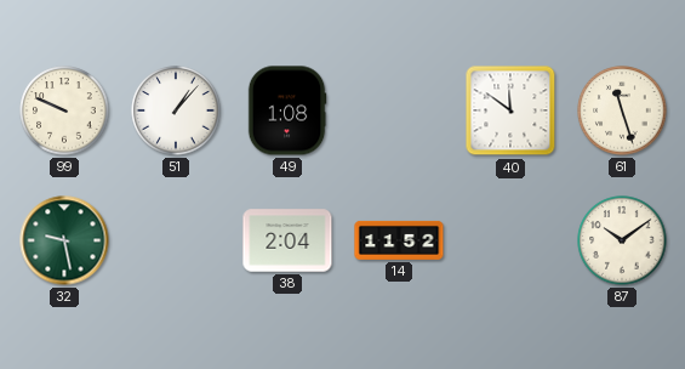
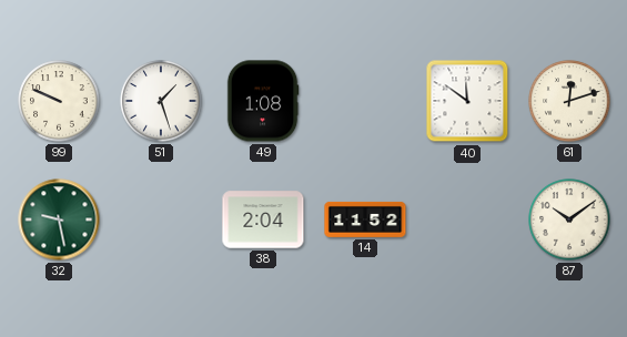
51: 1:07 -> 1:27
61: 11:27 -> 12:12
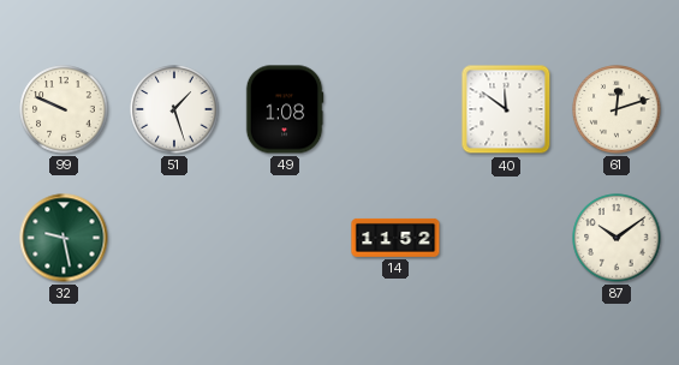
38: 2:04 -> none
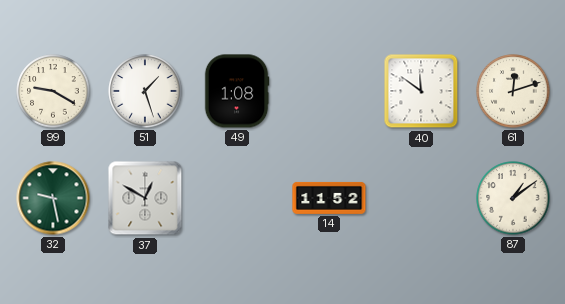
99: 9:49 -> 9:20
37: none -> 12:50
87: 10:09 -> 1:09
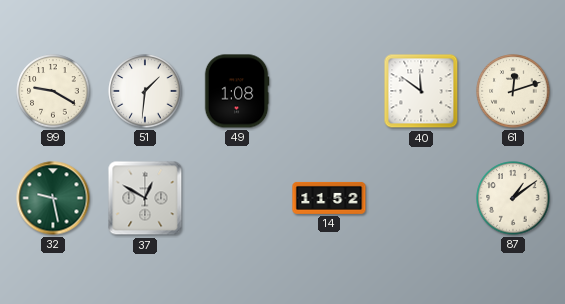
51: 1:27 -> 1:31
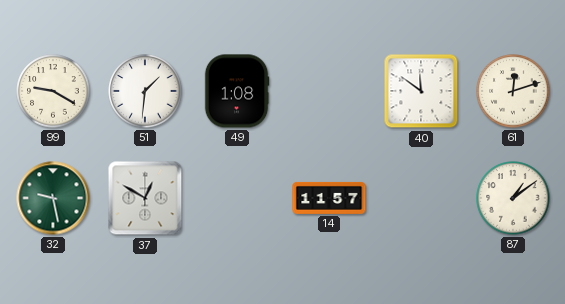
14: 11:52 -> 11:57
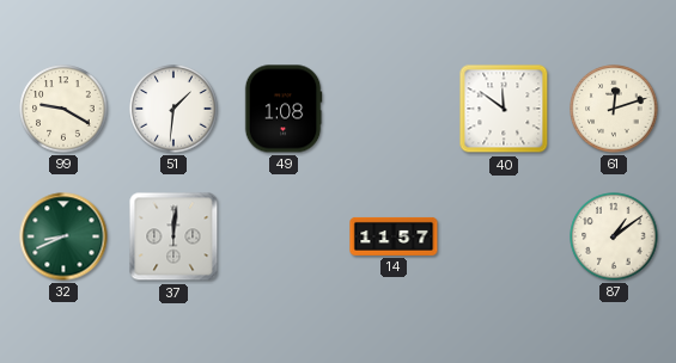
32: 9:28 -> 8:41
37: 12:50 -> 12:01
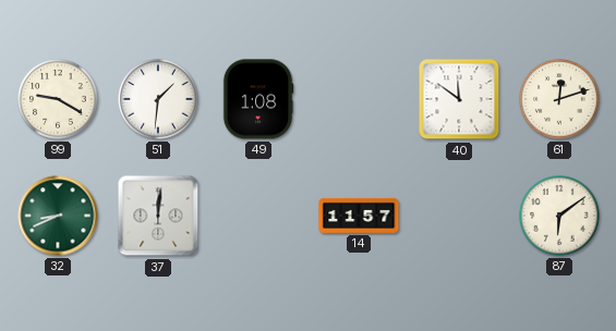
87: 1:09 -> 6:09
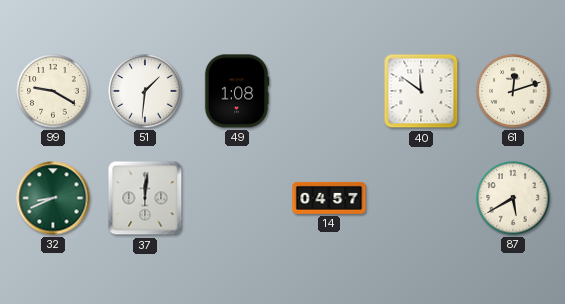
14: 11:57 -> 04:57
87: 6:09 -> 5:40
